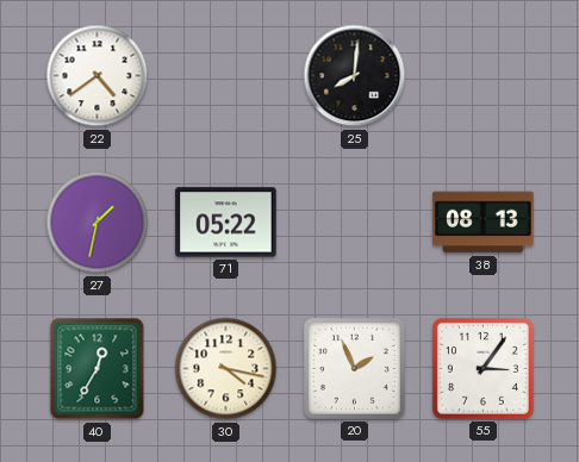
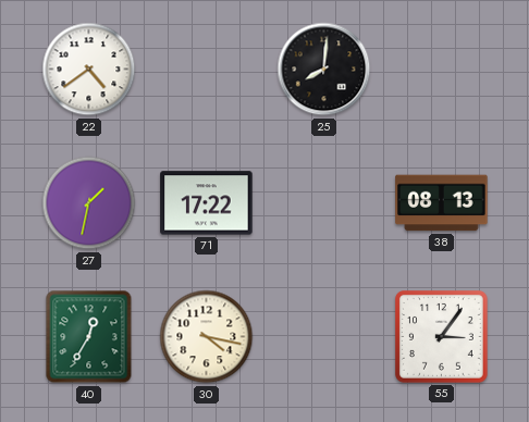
71: 05:22 -> 17:22
20: 1:56 -> none
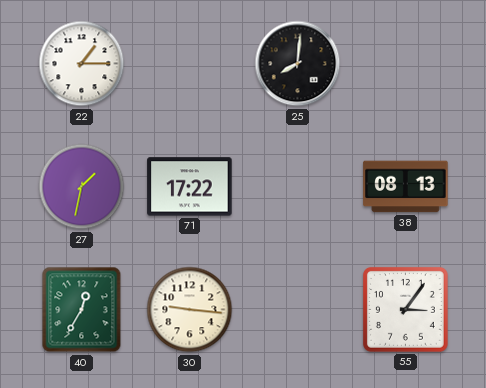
22: 4:39 -> 1:15
30: 4:17 -> 9:16
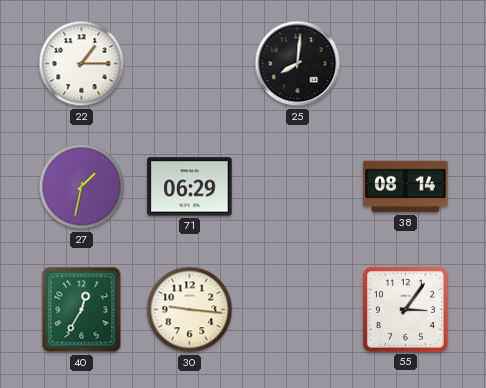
71: 17:22 -> 06:29
38: 08:13 -> 08:14
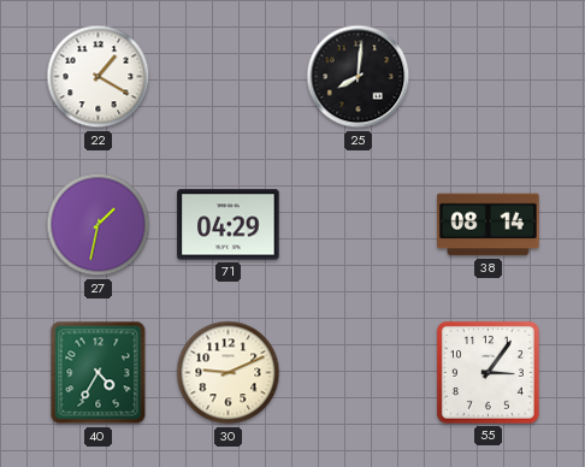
22: 1:15 -> 1:20
71: 06:29 -> 04:29
40: 12:35 -> 4:35
30: 9:16 -> 9:11
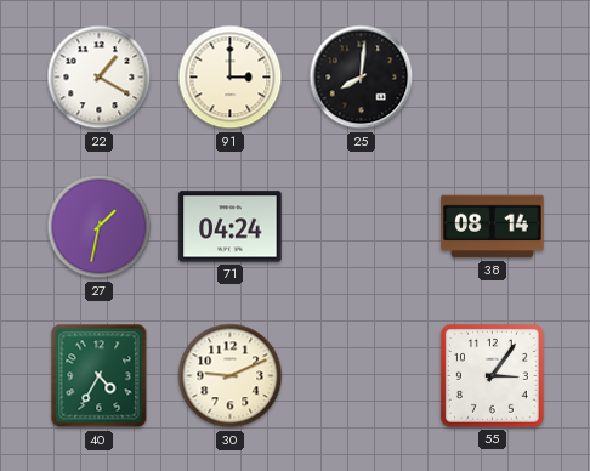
91: none -> 3:00
71: 04:29 -> 04:24
